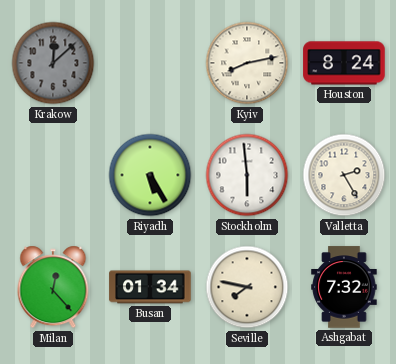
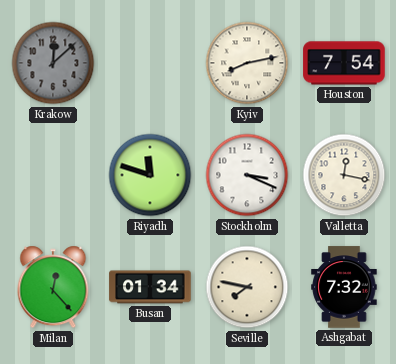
Houston: 8:24 -> 7:54
Riyadh: 5:25 -> 11:48
Stockholm: 5:59 -> 3:19
Valletta: 2:25 -> 12:17
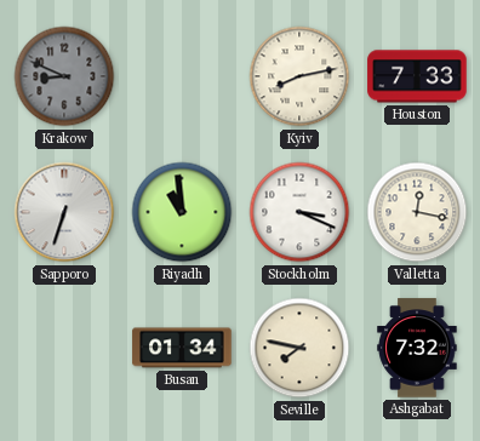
Krakow: 12:08 -> 8:49
Houston: 7:54 -> 7:33
Sapporo: none -> 6:33
Riyadh: 11:48 -> 10:59
Milan: 12:23 -> none
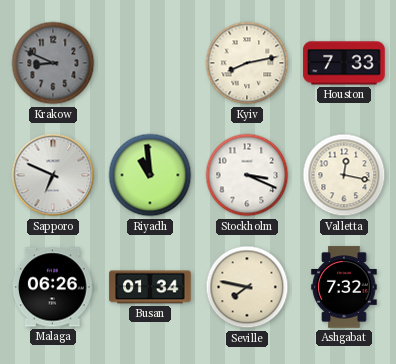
Sapporo: 6:33 -> 6:49
Malaga: none -> 06:26
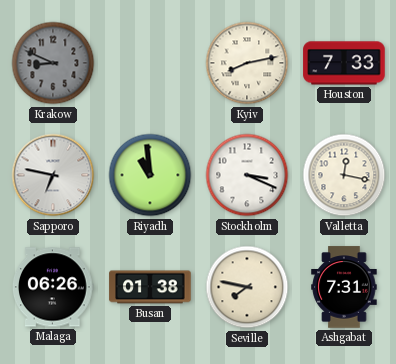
Sapporo: 6:49 -> 6:47
Busan: 01:34 -> 01:38
Ashgabat: 7:32 -> 7:31
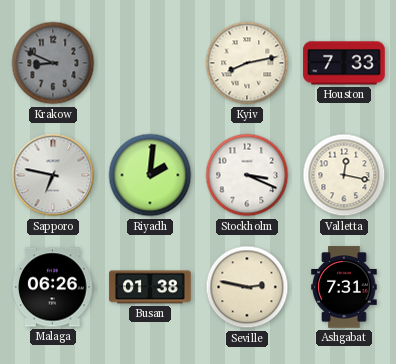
Riyadh: 10:59 -> 2:01
Seville: 7:47 -> 2:47
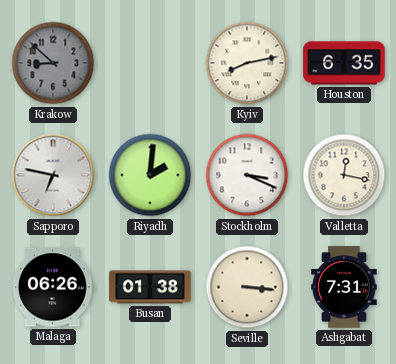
Krakow: 8:49 -> 8:52
Houston: 7:33 -> 6:35
Seville: 2:47 -> 3:16
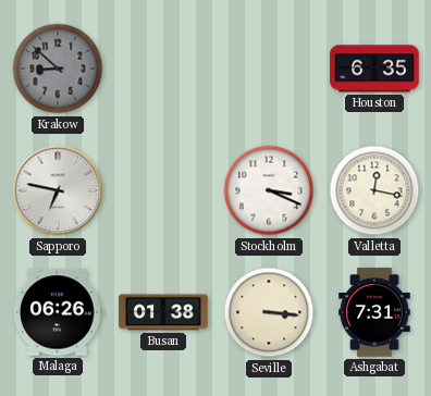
Kyiv: 8:13 -> none
Riyadh: 2:01 -> none
